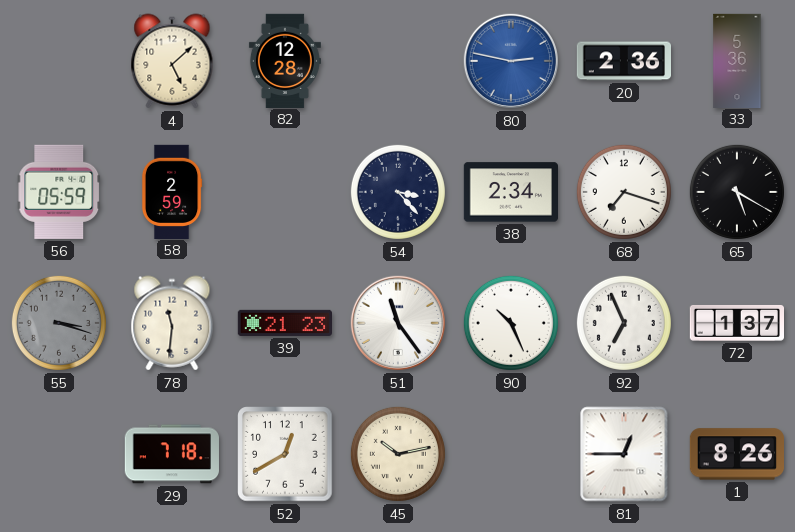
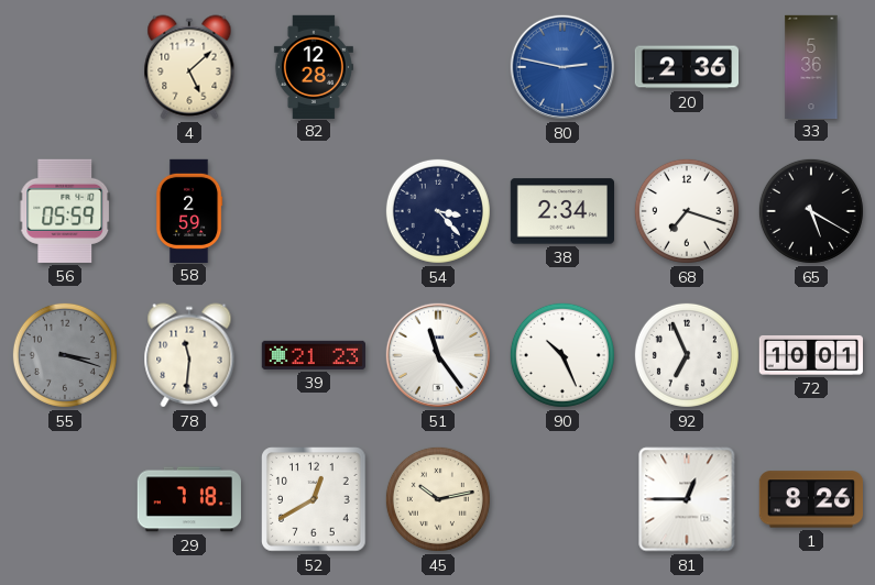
72: 1:37 -> 10:01
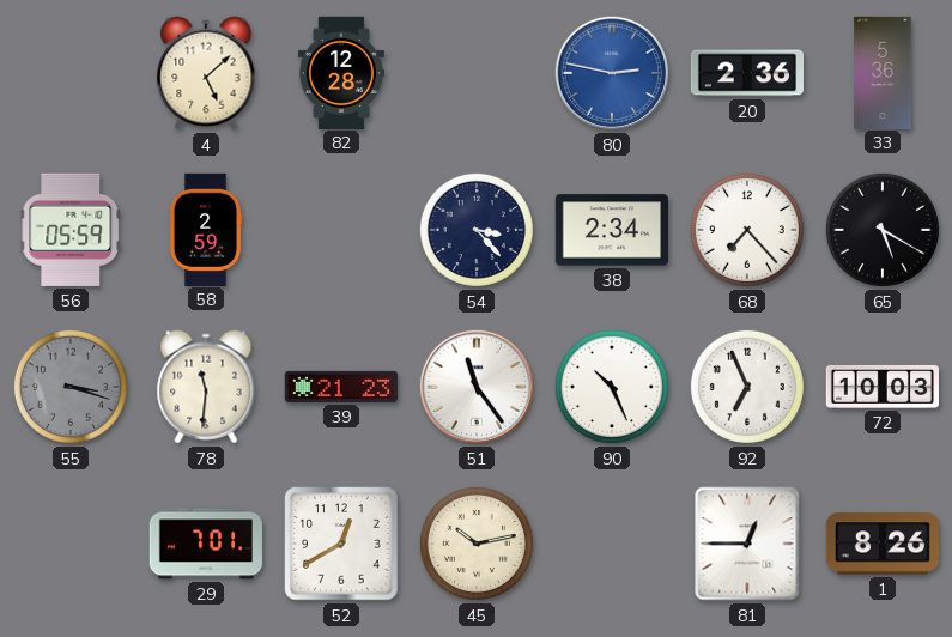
68: 7:18 -> 7:23
72: 10:01 -> 10:03
29: 7:18 -> 7:01
